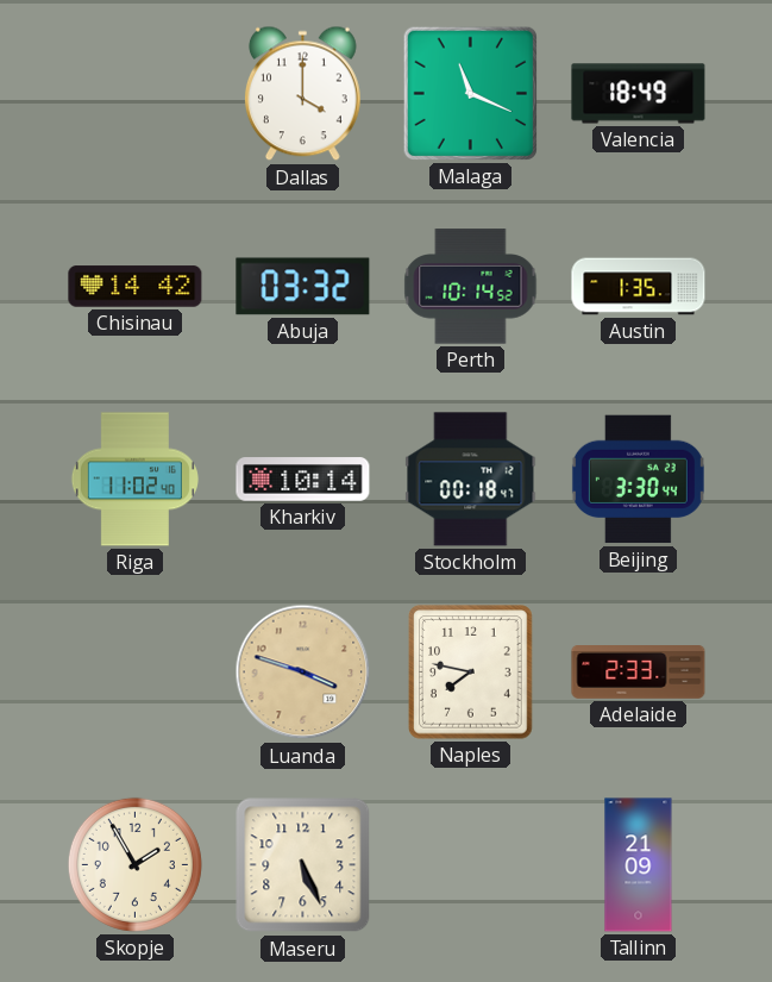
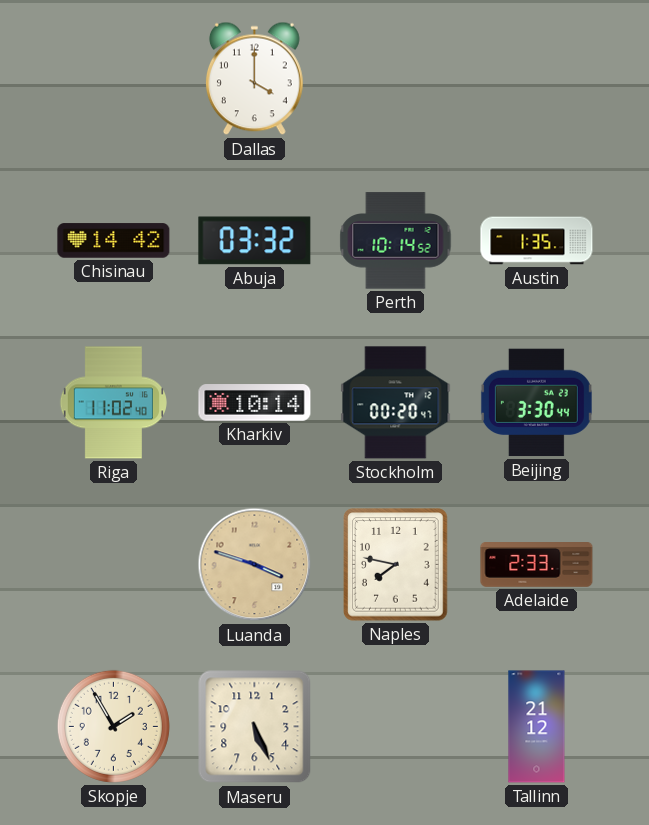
Malaga: 11:19 -> none
Valencia: 18:49 -> none
Stockholm: 00:18 -> 00:20
Tallinn: 21:09 -> 21:12
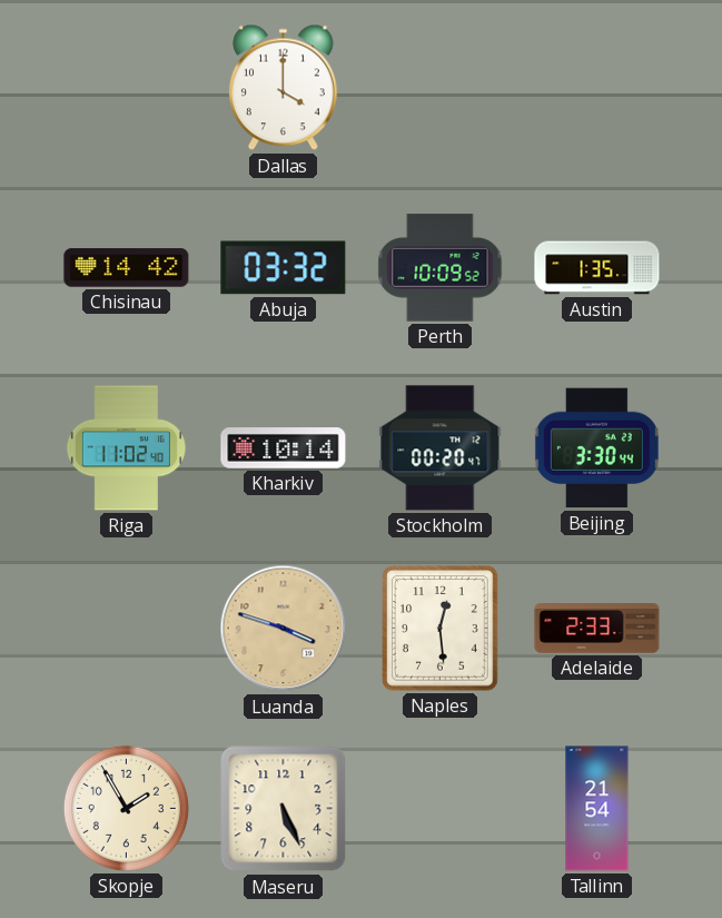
Perth: 10:14 -> 10:09
Naples: 7:47 -> 12:29
Tallinn: 21:12 -> 21:54
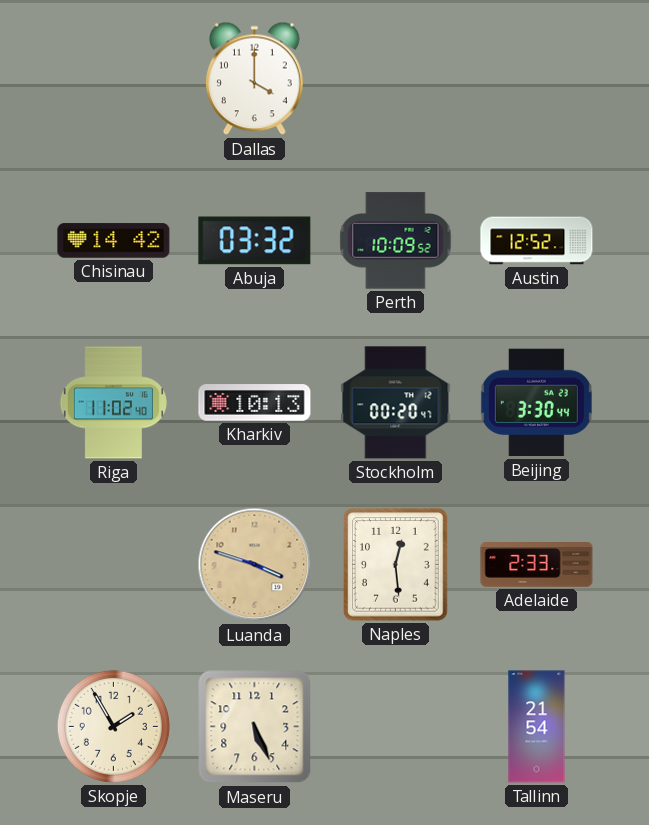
Austin: 1:35 -> 12:52
Kharkiv: 10:14 -> 10:13
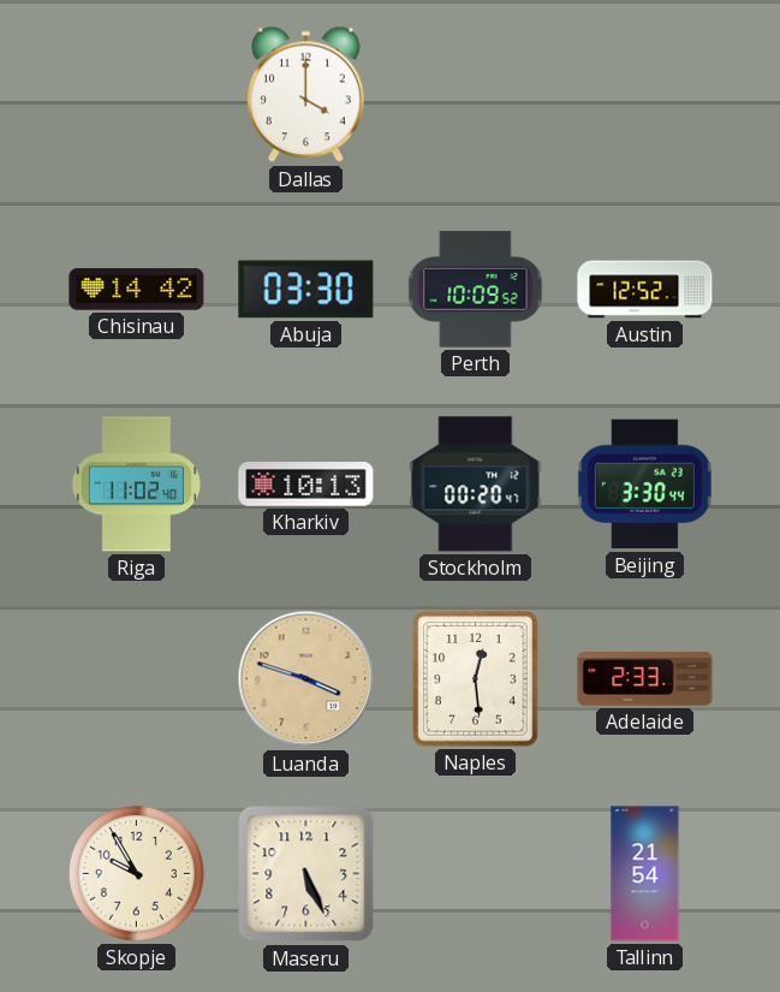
Abuja: 03:32 -> 03:30
Skopje: 1:55 -> 9:55
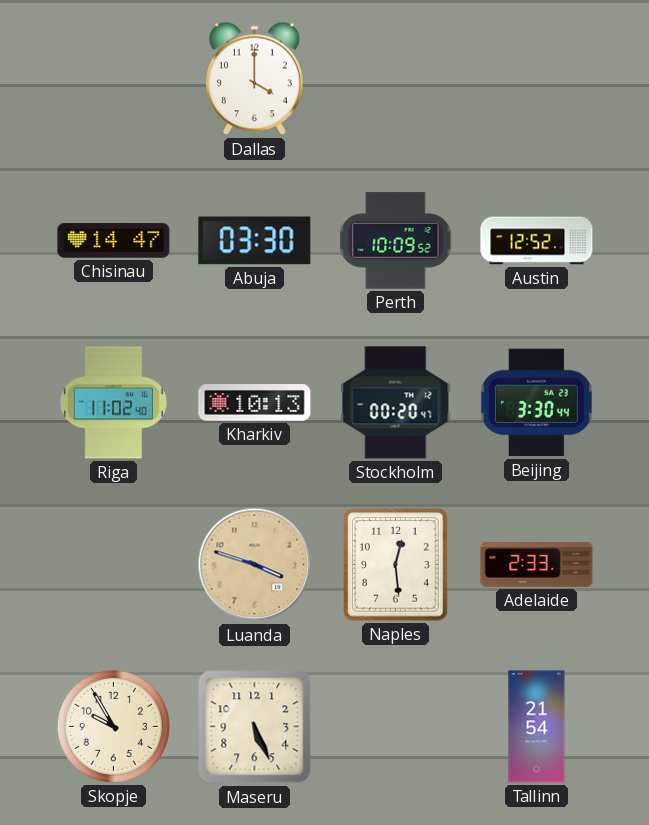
Chisinau: 14:42 -> 14:47
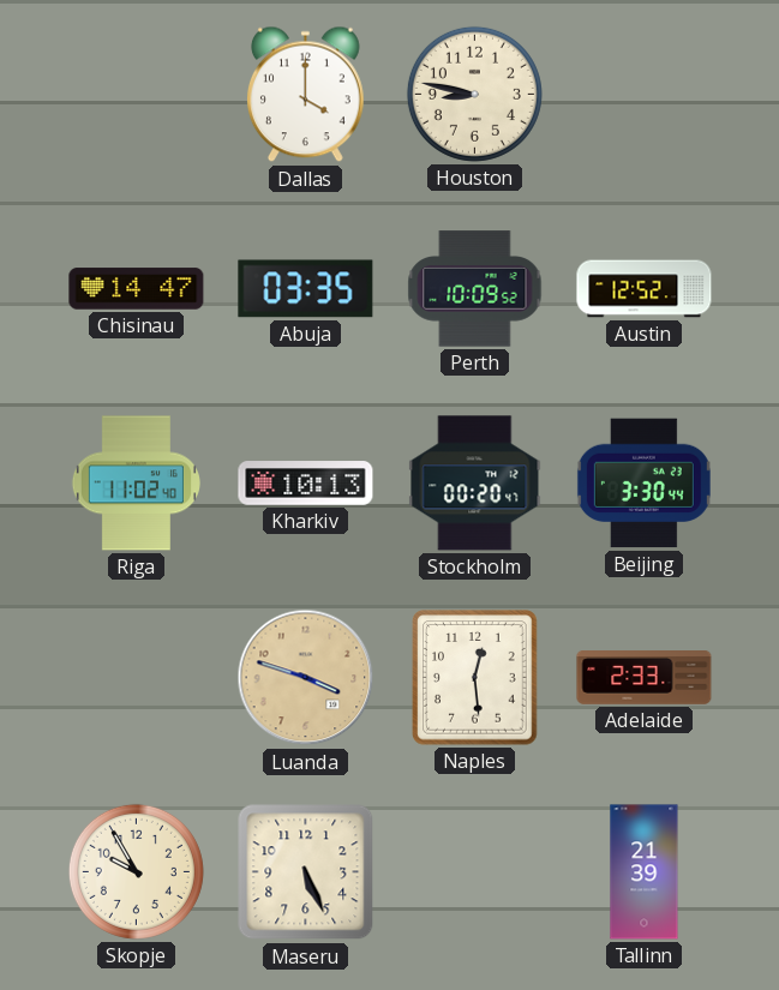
Houston: none -> 8:47
Abuja: 03:30 -> 03:35
Tallinn: 21:54 -> 21:39
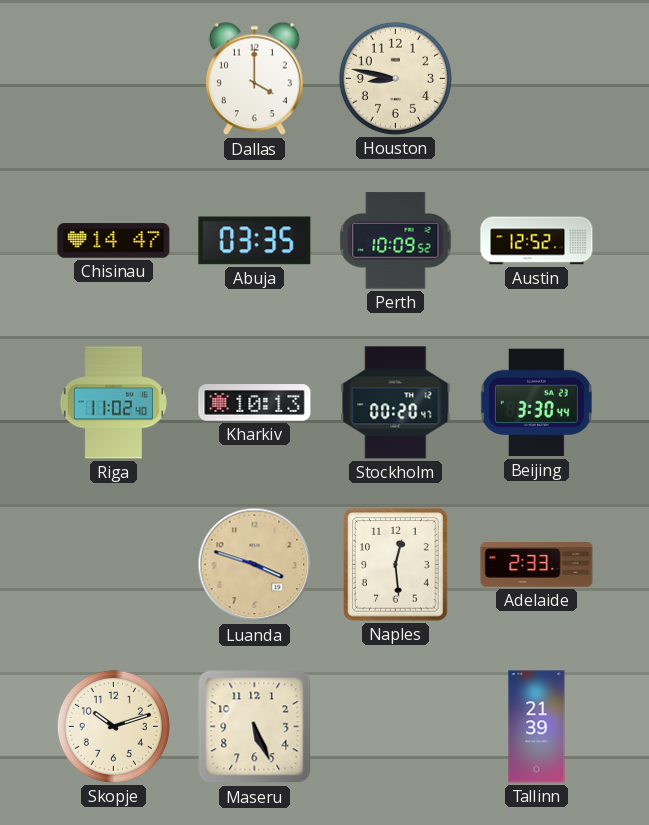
Skopje: 9:55 -> 10:12
